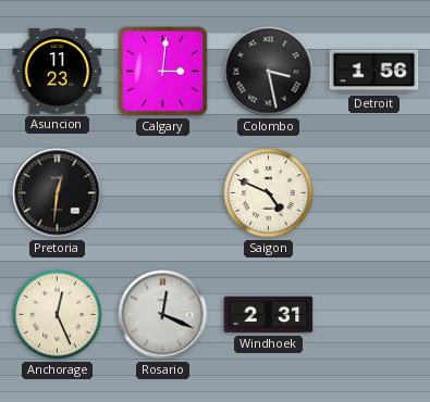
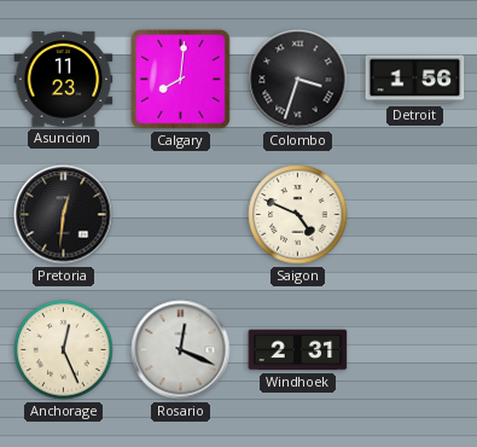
Calgary: 3:01 -> 8:01
Colombo: 3:28 -> 3:33
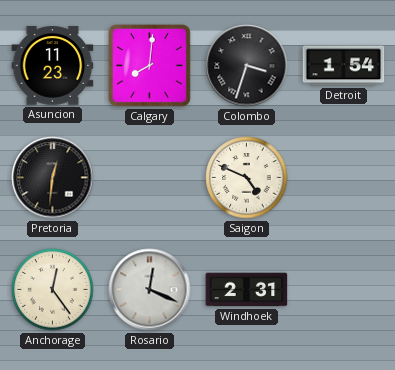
Detroit: 1:56 -> 1:54
Anchorage: 12:26 -> 12:24
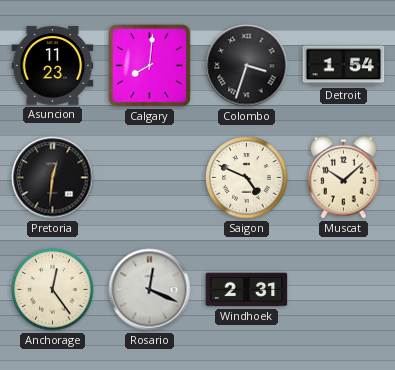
Muscat: none -> 10:08
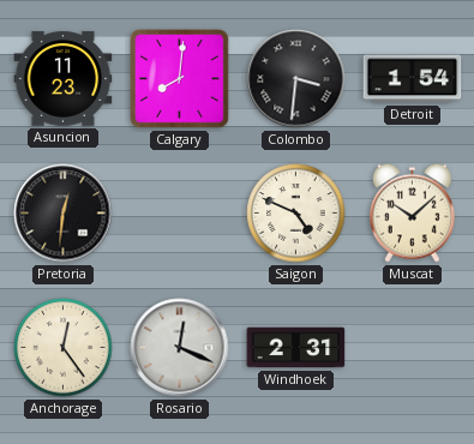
Colombo: 3:33 -> 3:31
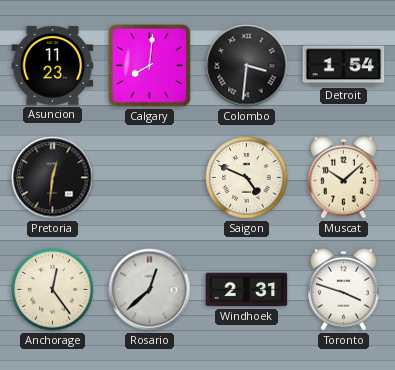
Rosario: 12:19 -> 12:38
Toronto: none -> 3:48
